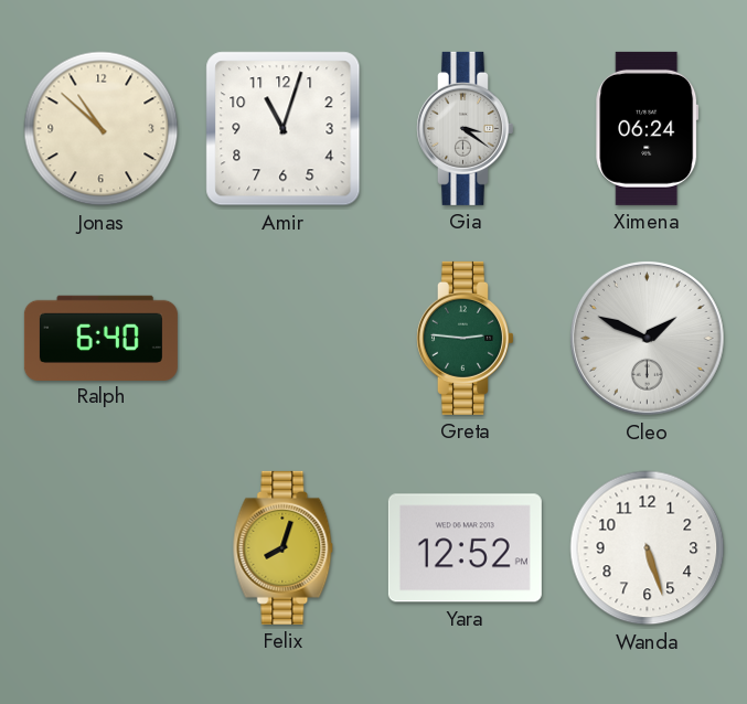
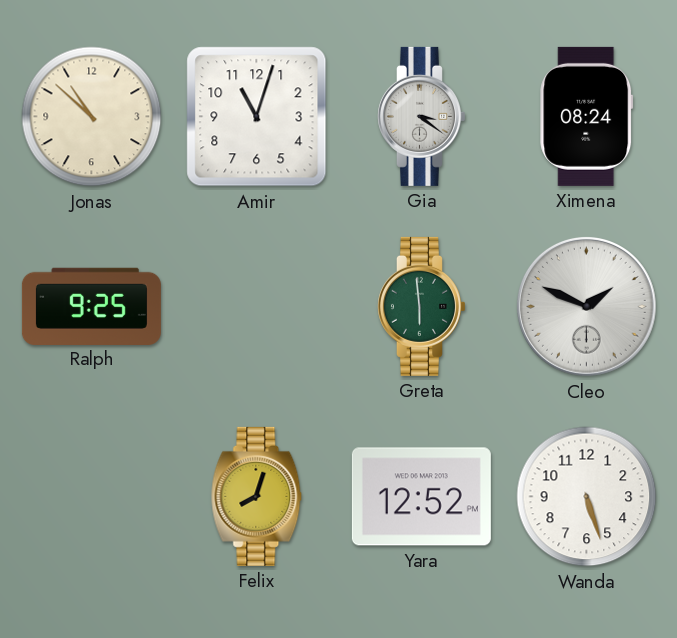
Ximena: 06:24 -> 08:24
Ralph: 6:40 -> 9:25
Greta: 2:46 -> 5:59
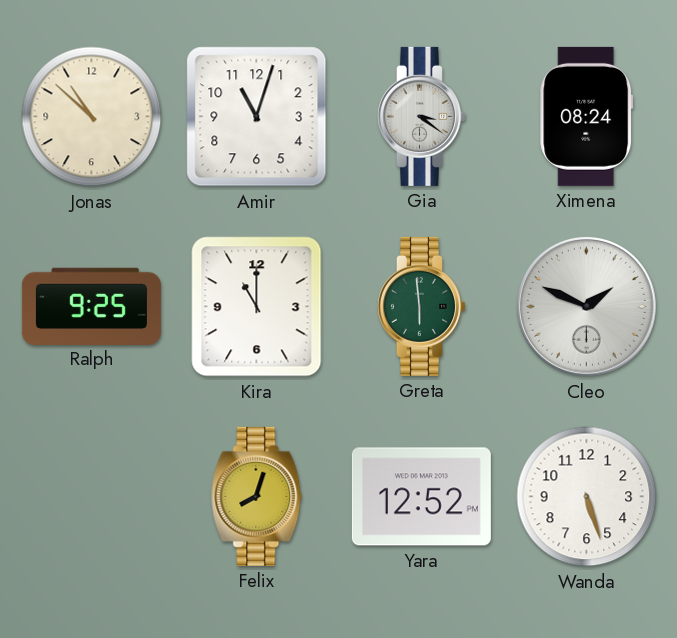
Kira: none -> 11:00
